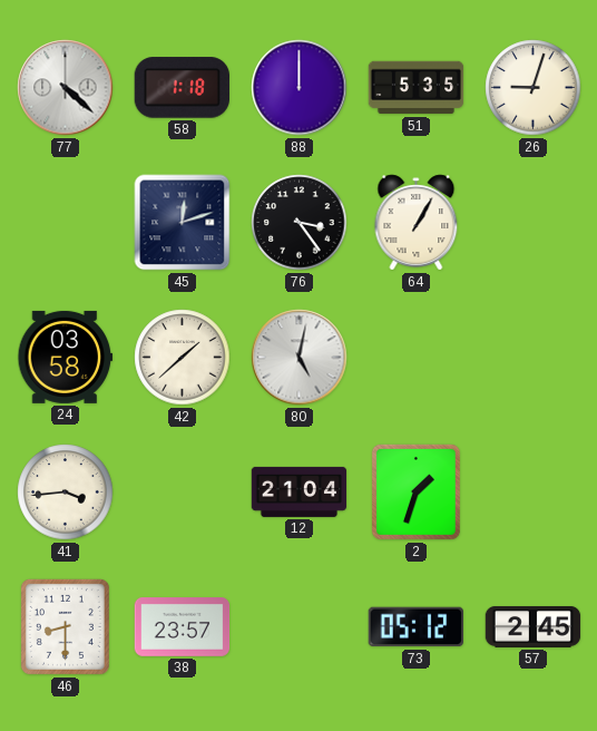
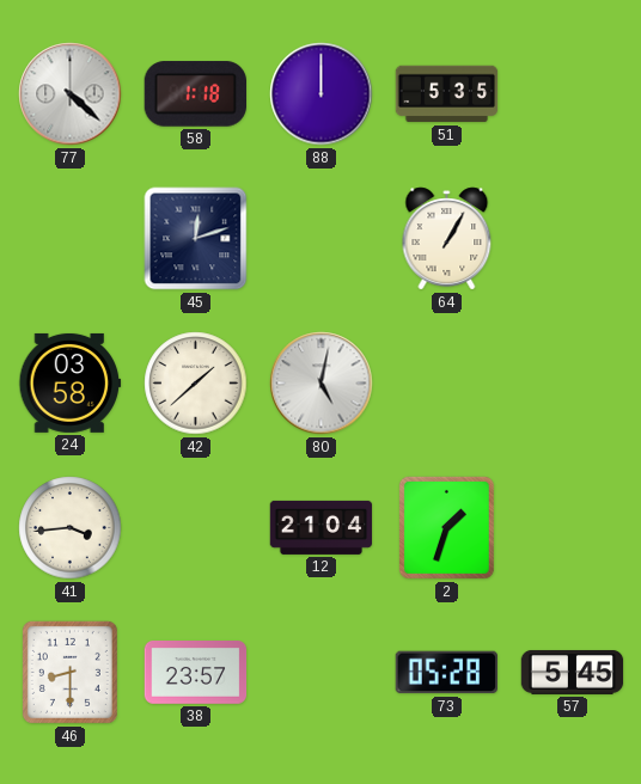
26: 9:03 -> none
76: 3:24 -> none
73: 05:12 -> 05:28
57: 2:45 -> 5:45
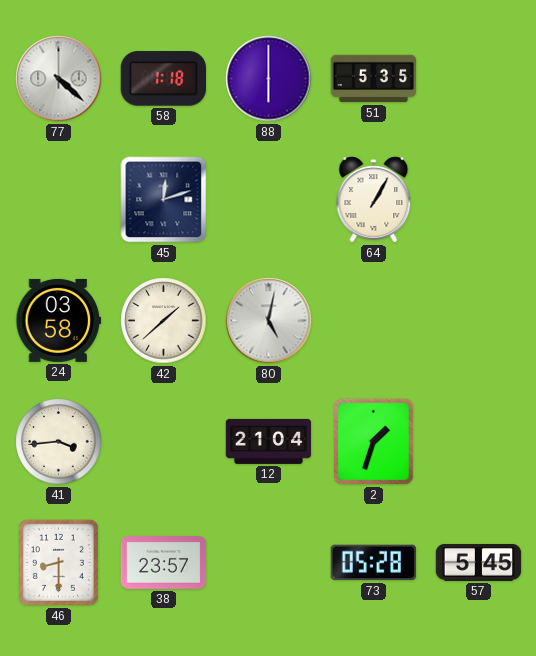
88: 12:00 -> 6:00
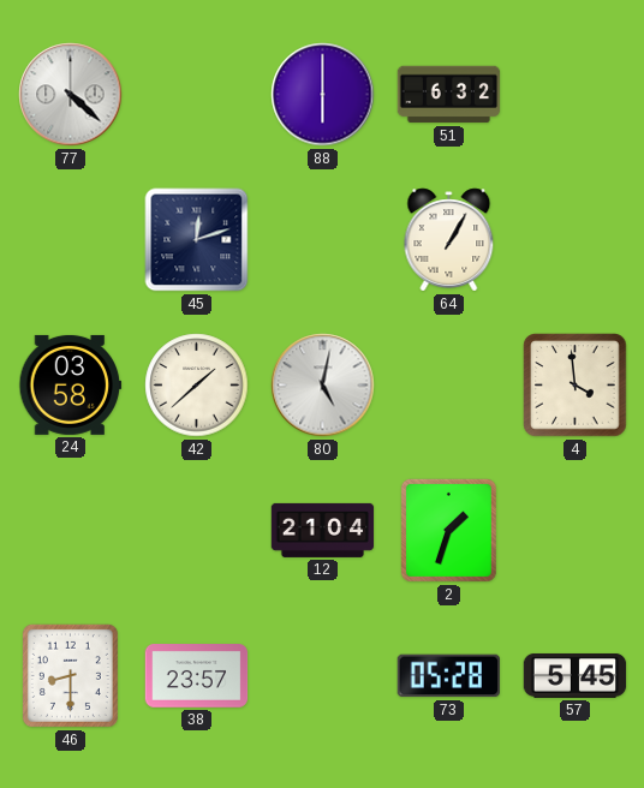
58: 1:18 -> none
51: 5:35 -> 6:32
4: none -> 3:59
41: 3:44 -> none
